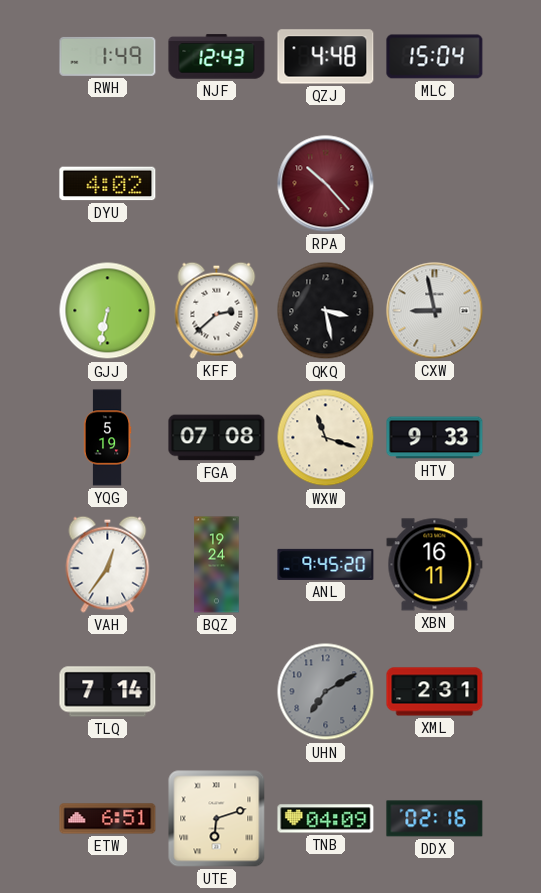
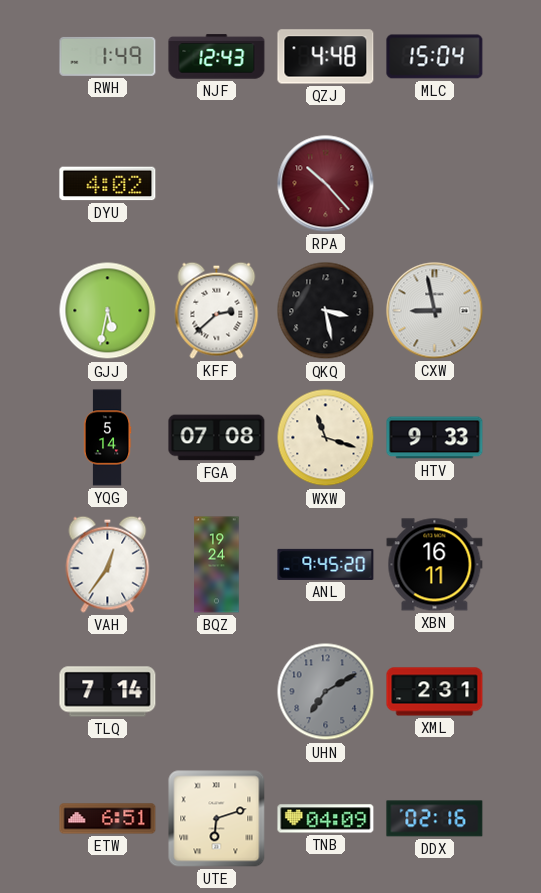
GJJ: 6:32 -> 5:32
YQG: 5:19 -> 5:14
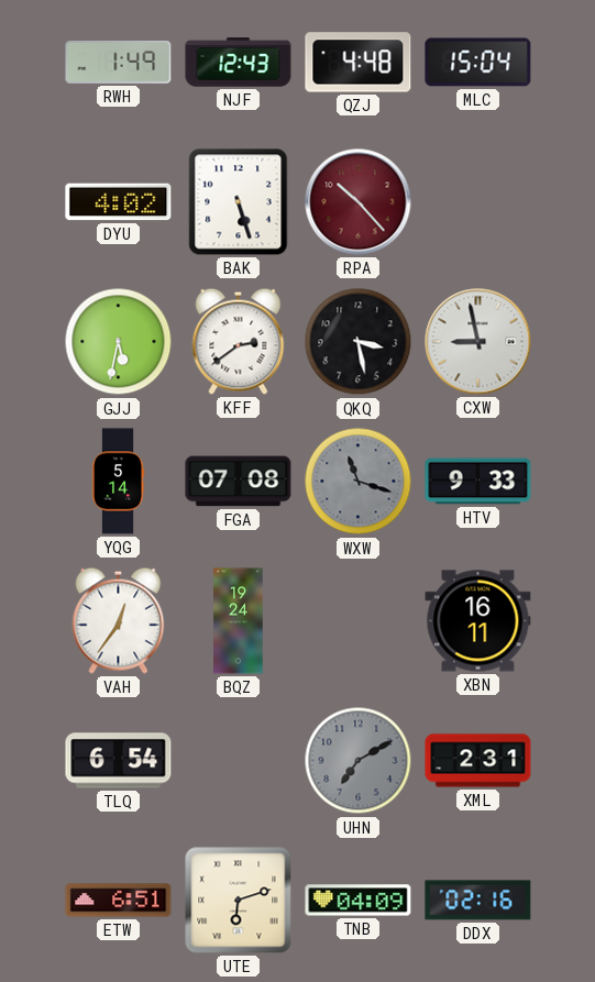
BAK: none -> 5:27
KFF: 2:38 -> 2:39
WXW dial: cream -> grey
ANL: 9:45 -> none
TLQ: 7:14 -> 6:54
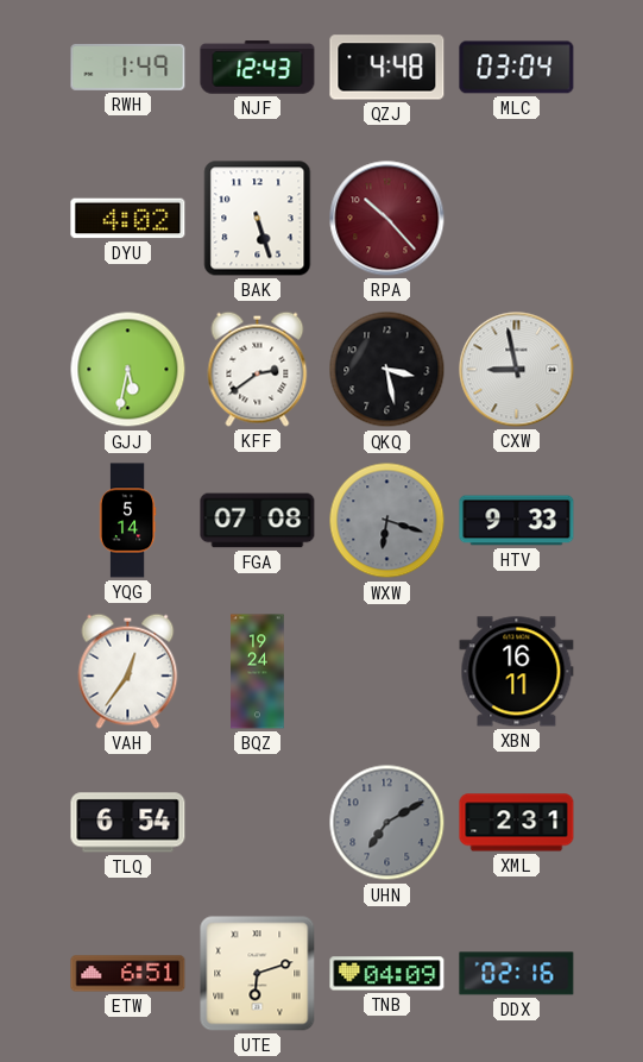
MLC: 15:04 -> 03:04
WXW: 11:18 -> 6:18
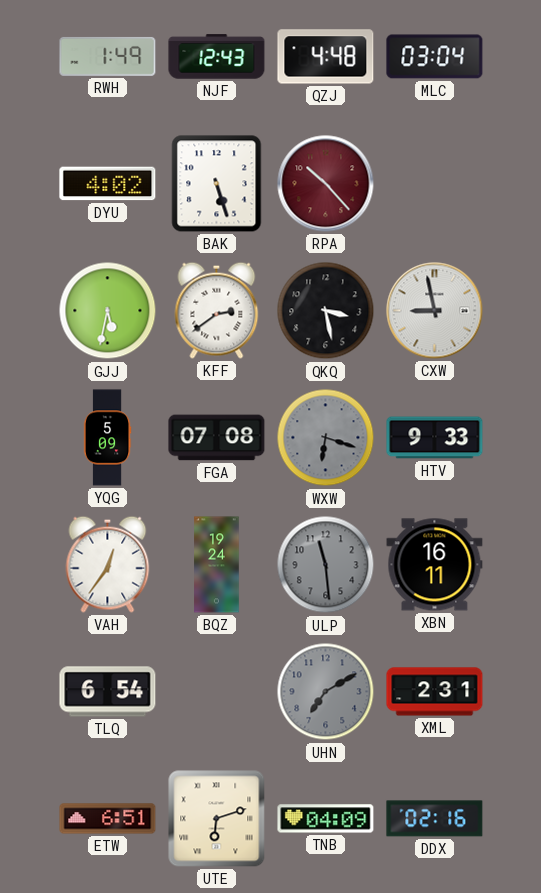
YQG: 5:14 -> 5:09
ULP: none -> 11:29
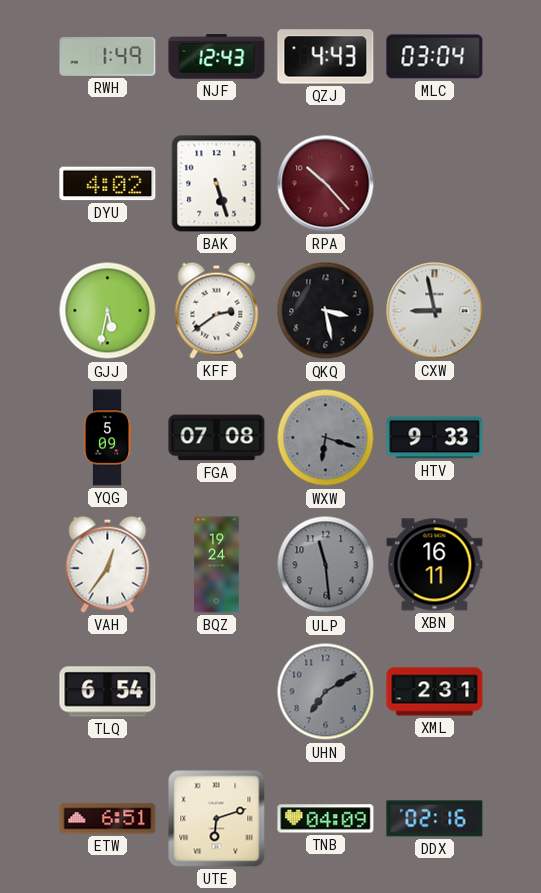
QZJ: 4:48 -> 4:43
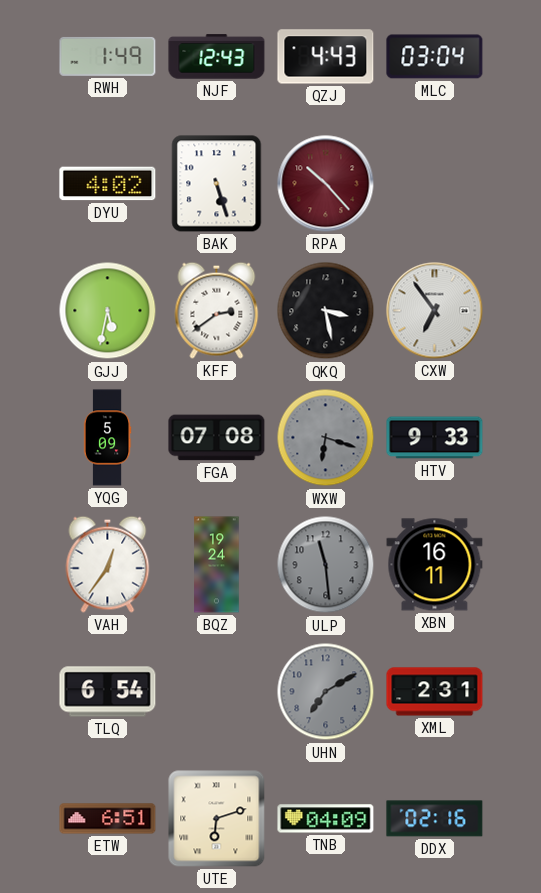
CXW: 8:58 -> 6:54
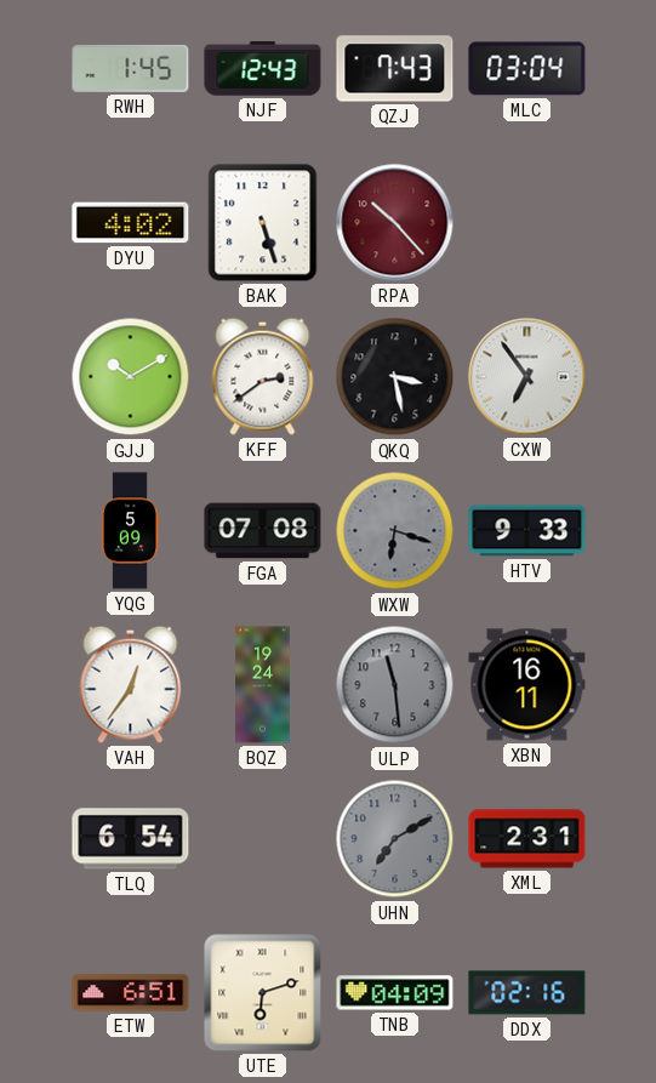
RWH: 1:49 -> 1:45
QZJ: 4:43 -> 7:43
GJJ: 5:32 -> 10:10
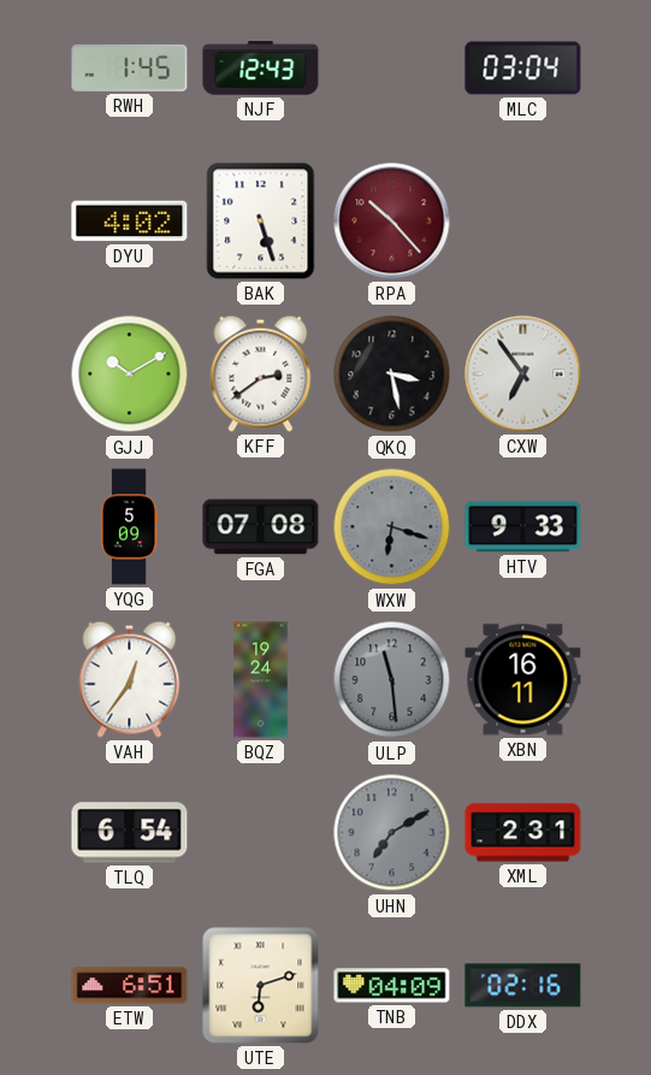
QZJ: 7:43 -> none
